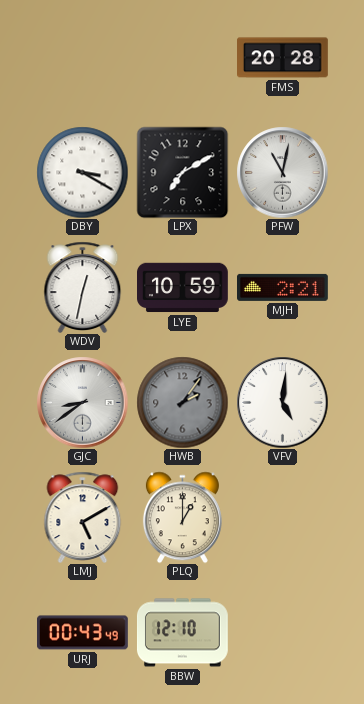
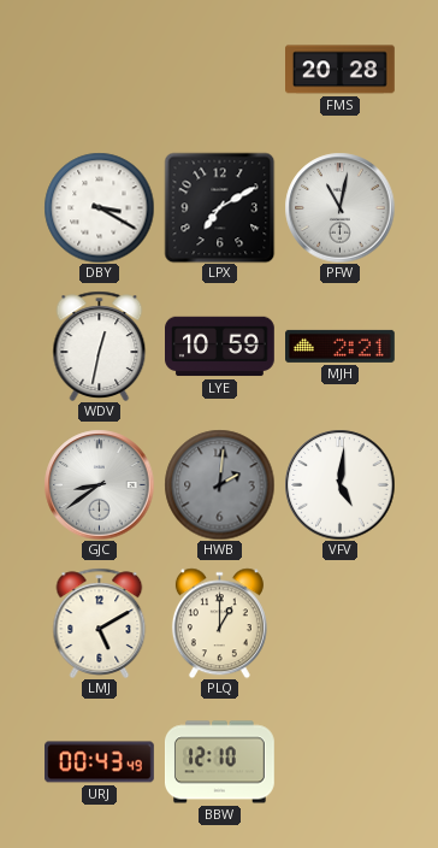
HWB: 2:06 -> 2:01
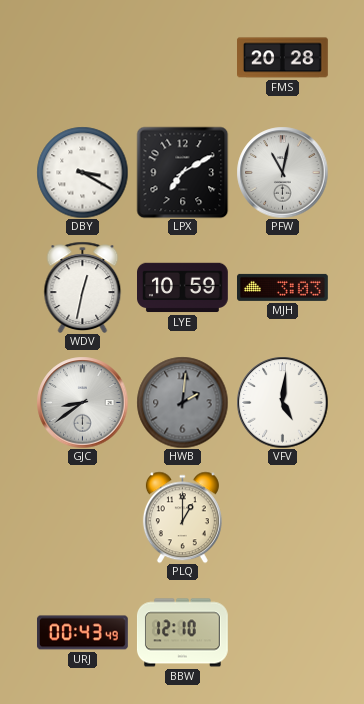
MJH: 2:21 -> 3:03
LMJ: 5:10 -> none
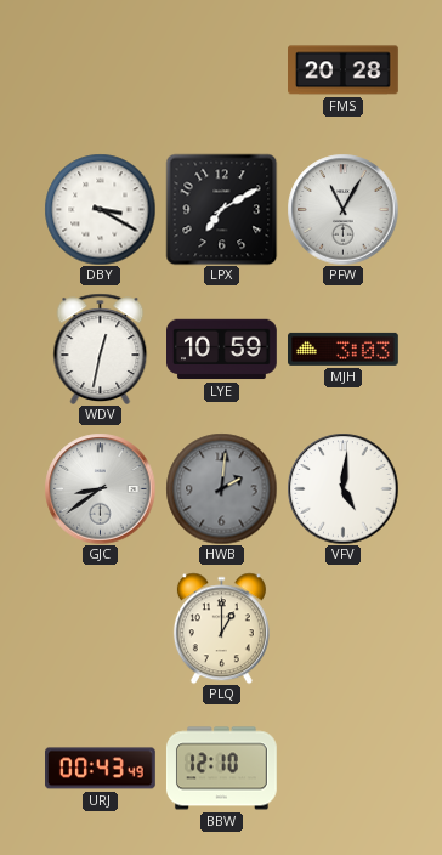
PFW: 11:02 -> 11:05
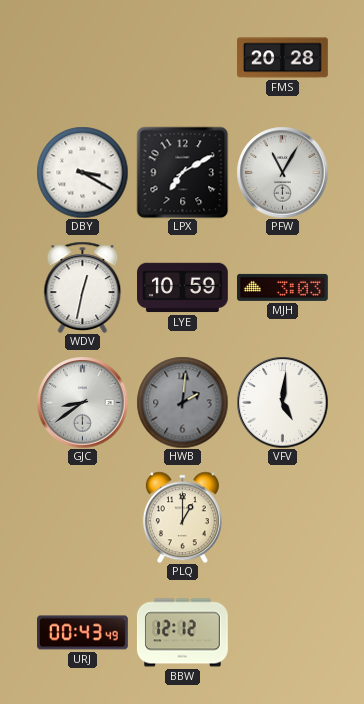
BBW: 12:10 -> 12:12
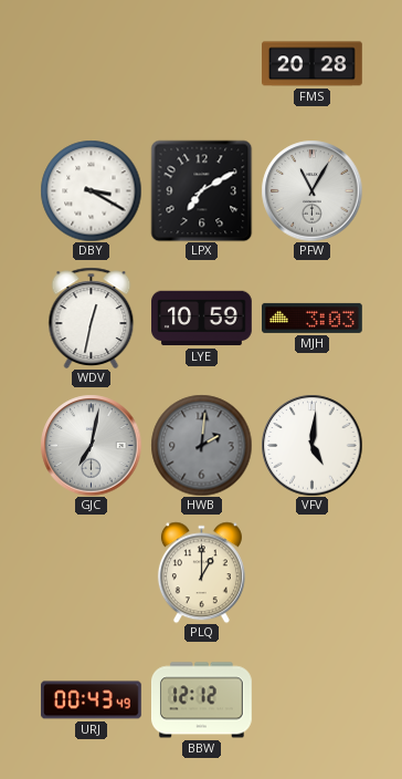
GJC: 8:39 -> 7:02
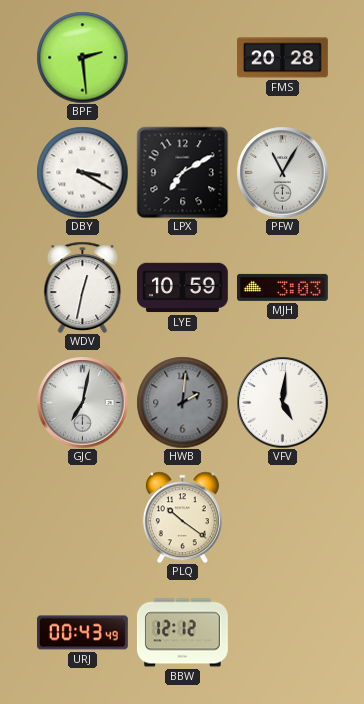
BPF: none -> 2:29
PLQ: 1:00 -> 10:21
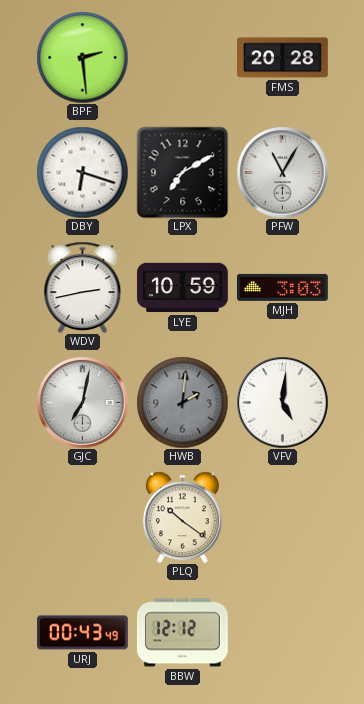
DBY: 3:20 -> 6:18
WDV: 12:32 -> 2:43
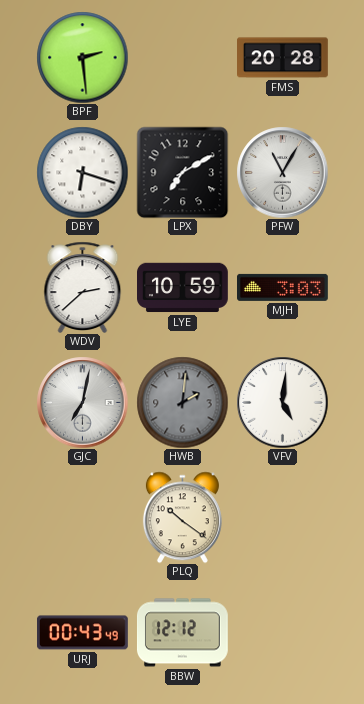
WDV: 2:43 -> 2:38
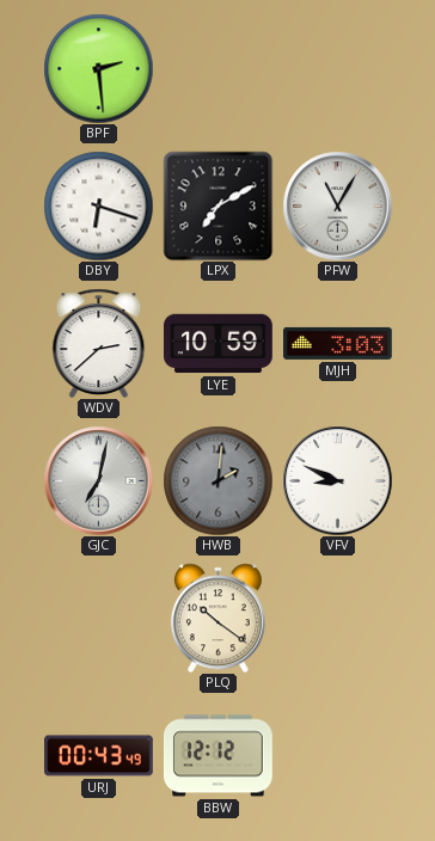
FMS: 20:28 -> none
VFV: 5:01 -> 8:49
